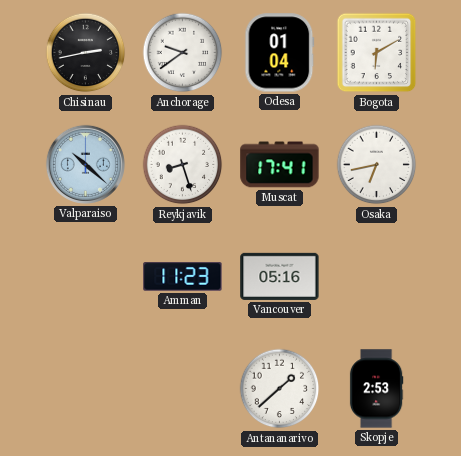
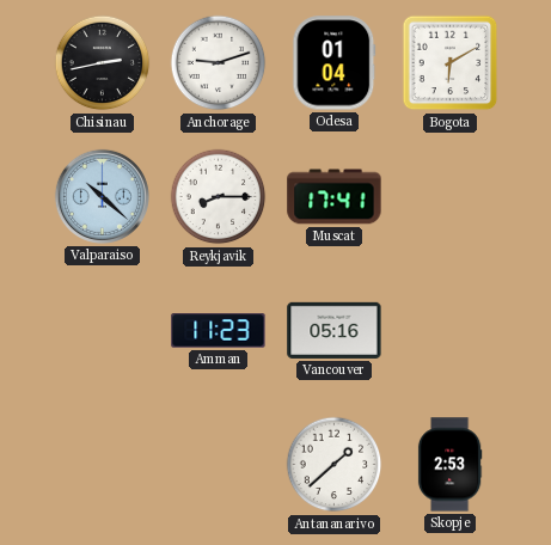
Anchorage: 9:39 -> 9:12
Reykjavik: 8:27 -> 8:15
Osaka: 6:43 -> none
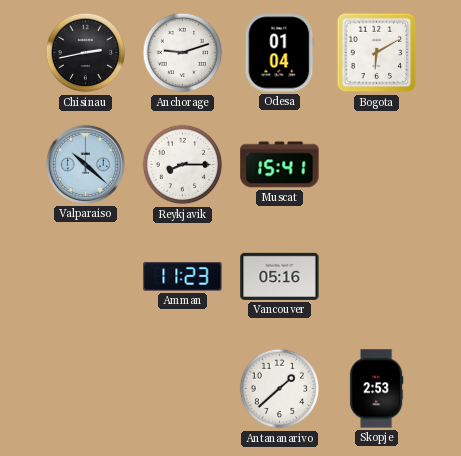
Muscat: 17:41 -> 15:41
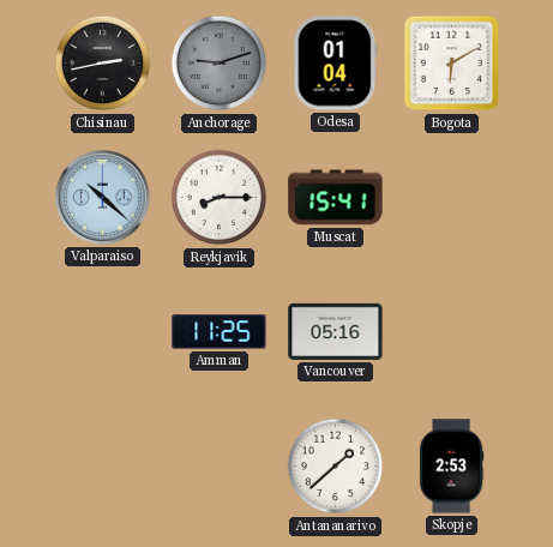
Anchorage dial: white -> grey
Amman: 11:23 -> 11:25
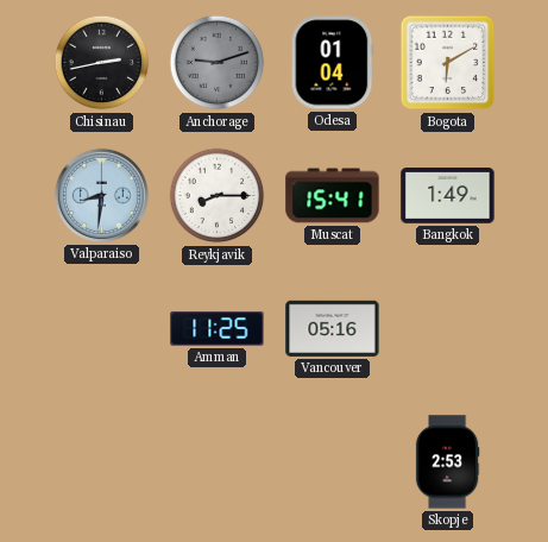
Valparaiso: 10:22 -> 8:31
Bangkok: none -> 1:49
Antananarivo: 1:38 -> none
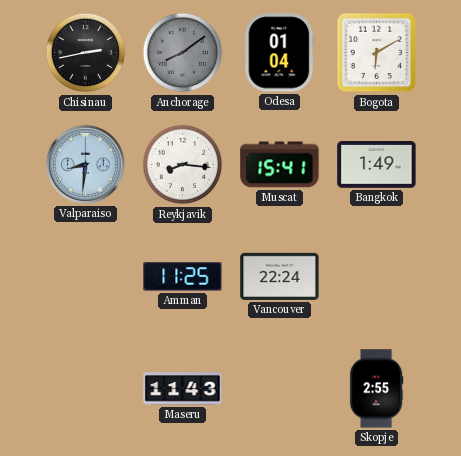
Anchorage: 9:12 -> 8:09
Reykjavik: 8:15 -> 8:16
Vancouver: 05:16 -> 22:24
Maseru: none -> 11:43
Skopje: 2:53 -> 2:55
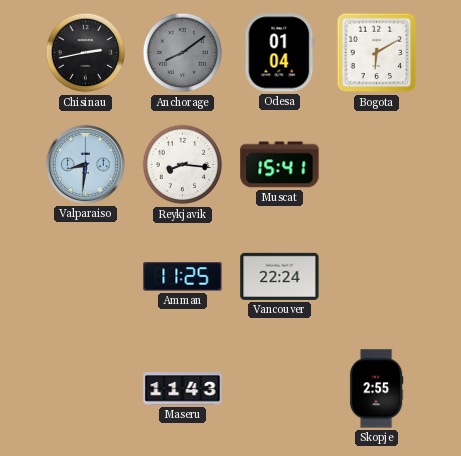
Bangkok: 1:49 -> none
